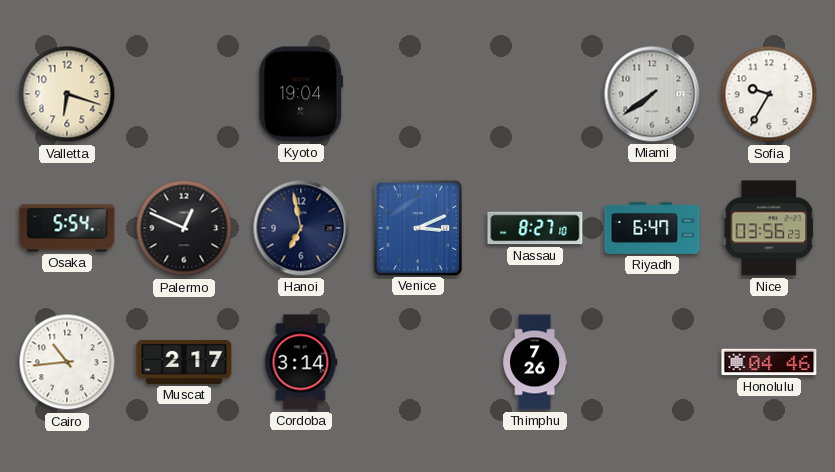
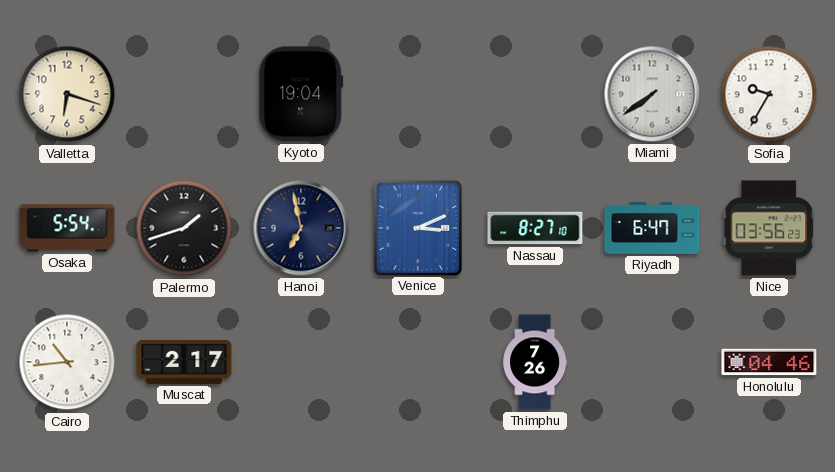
Palermo: 12:49 -> 1:42
Cordoba: 3:14 -> none
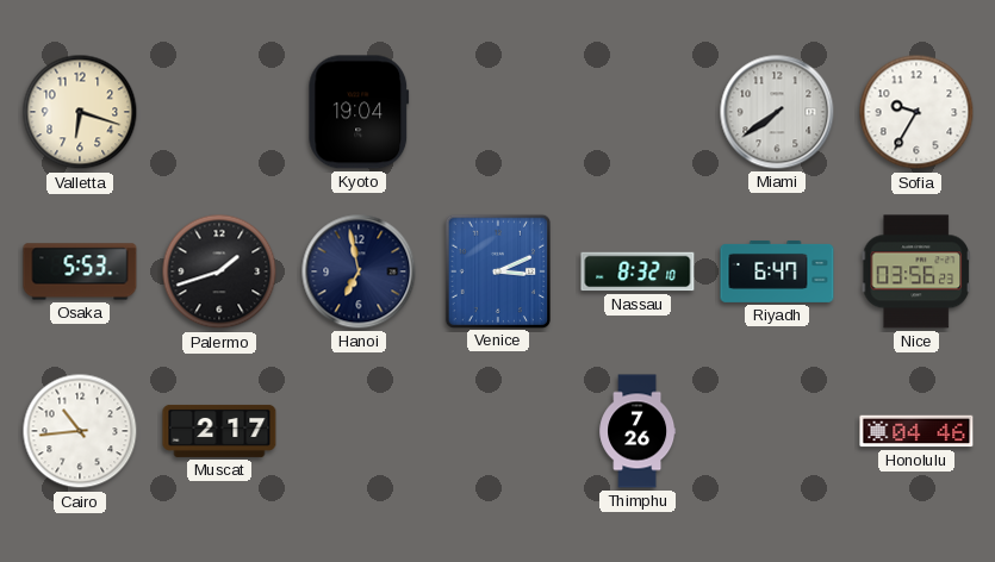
Osaka: 5:54 -> 5:53
Nassau: 8:27 -> 8:32
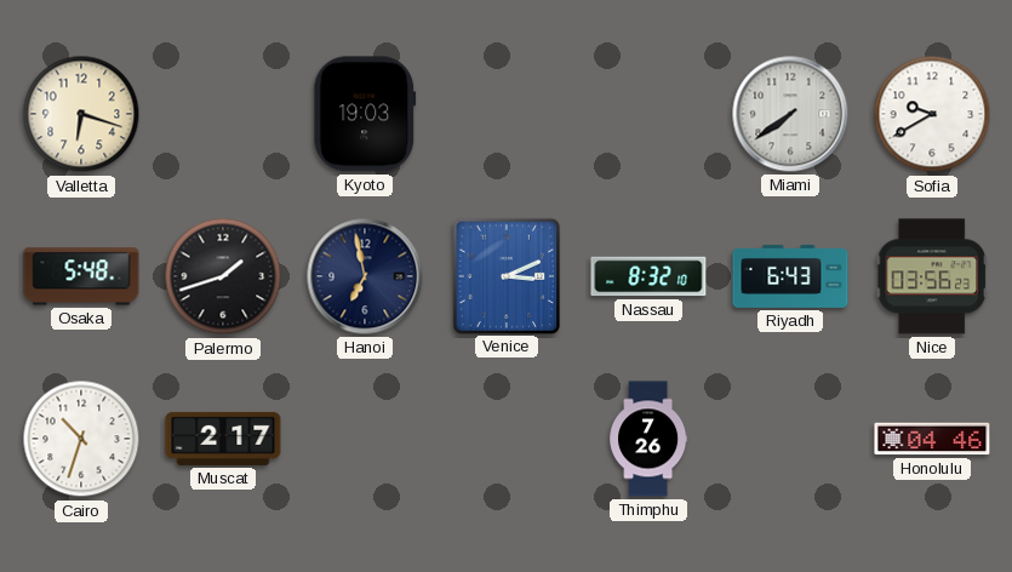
Kyoto: 19:04 -> 19:03
Sofia: 9:35 -> 9:40
Osaka: 5:53 -> 5:48
Riyadh: 6:47 -> 6:43
Cairo: 10:44 -> 10:33
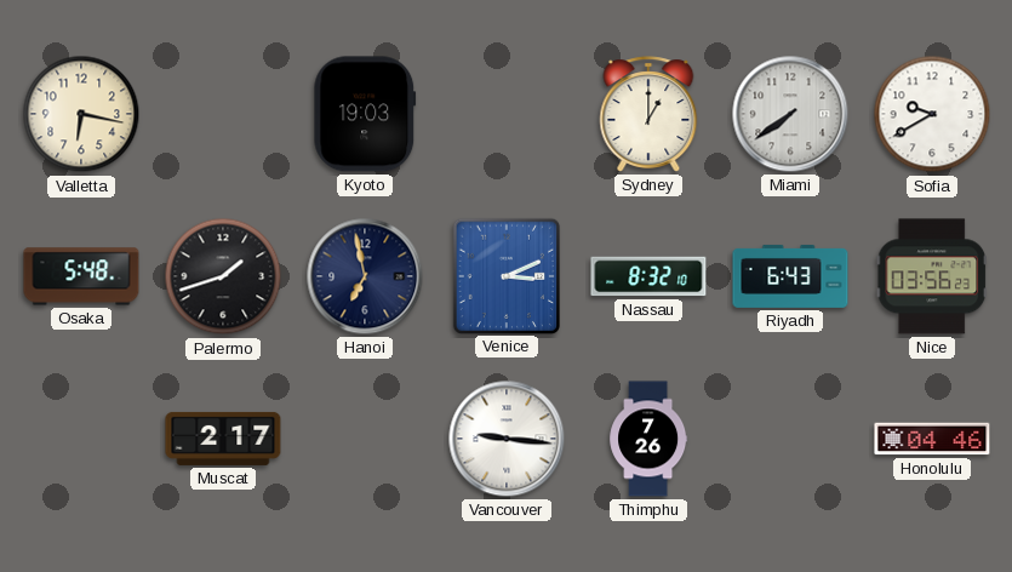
Valletta: 6:18 -> 6:17
Sydney: none -> 1:00
Cairo: 10:33 -> none
Vancouver: none -> 9:16
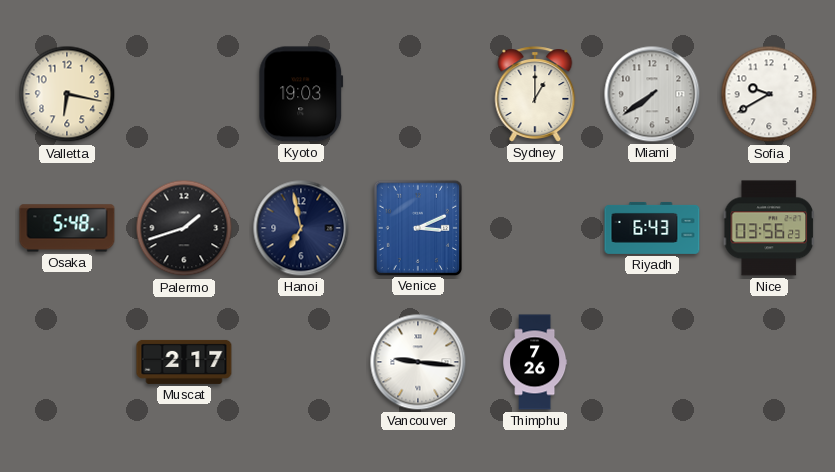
Nassau: 8:32 -> none
Honolulu: 04:46 -> none
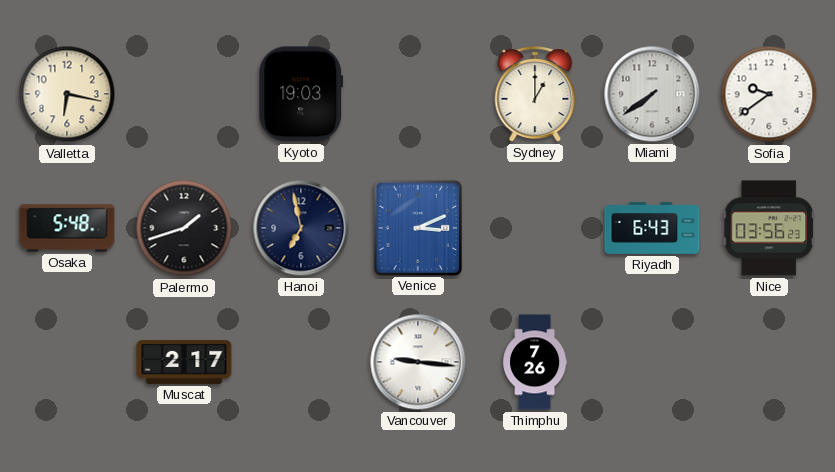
Sofia: 9:40 -> 9:39
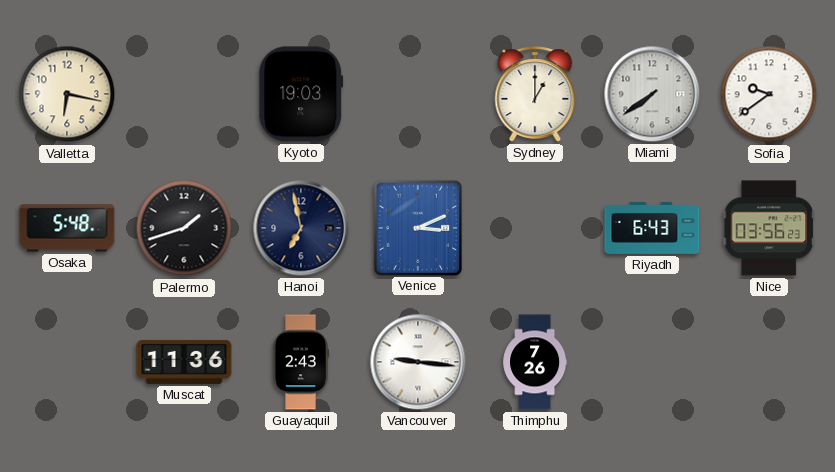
Muscat: 2:17 -> 11:36
Guayaquil: none -> 2:43
